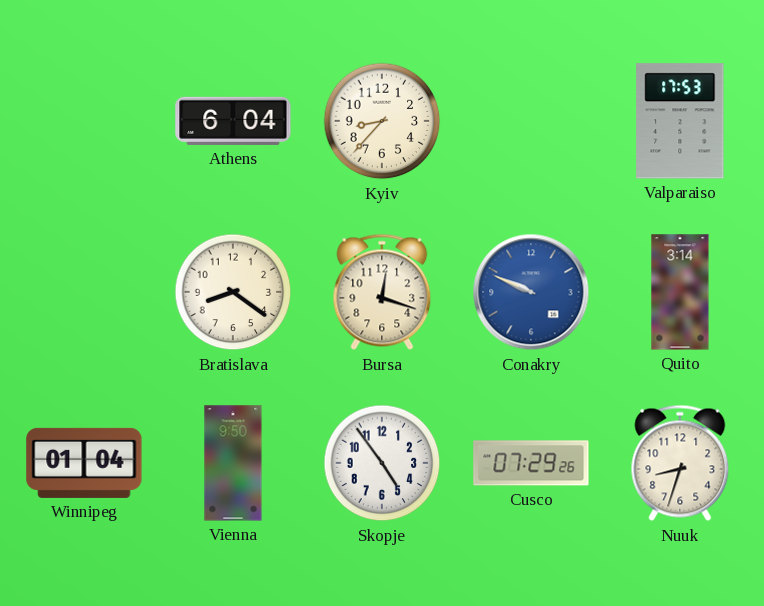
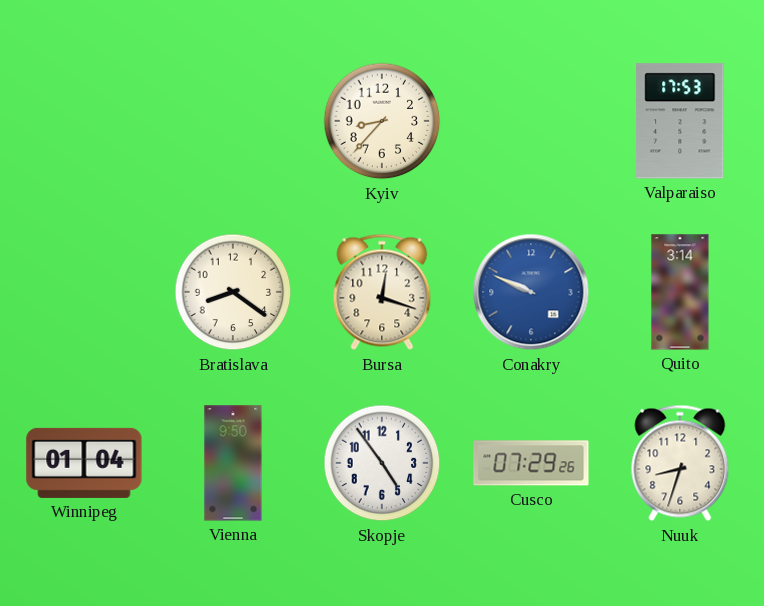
Athens: 6:04 -> none
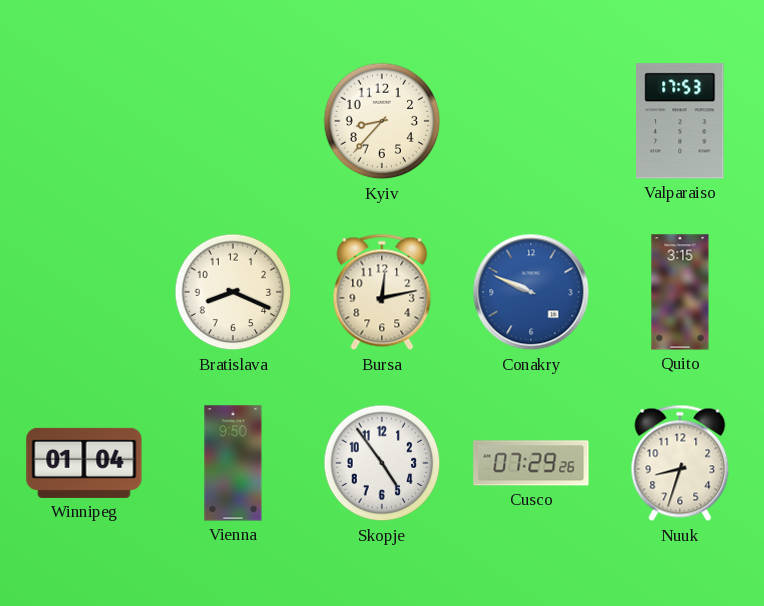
Bratislava: 8:21 -> 8:19
Bursa: 12:18 -> 12:13
Quito: 3:14 -> 3:15
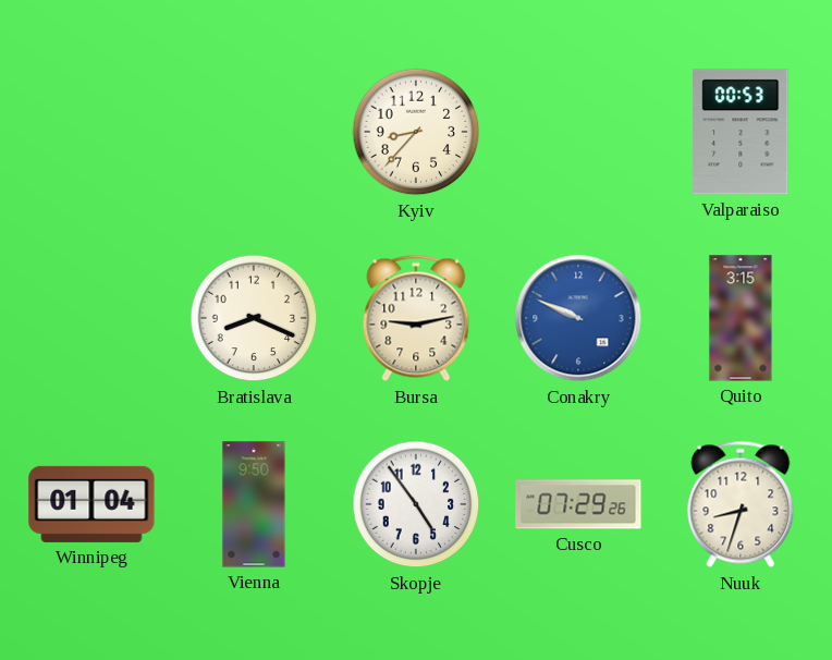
Valparaiso: 17:53 -> 00:53
Bursa: 12:13 -> 9:13
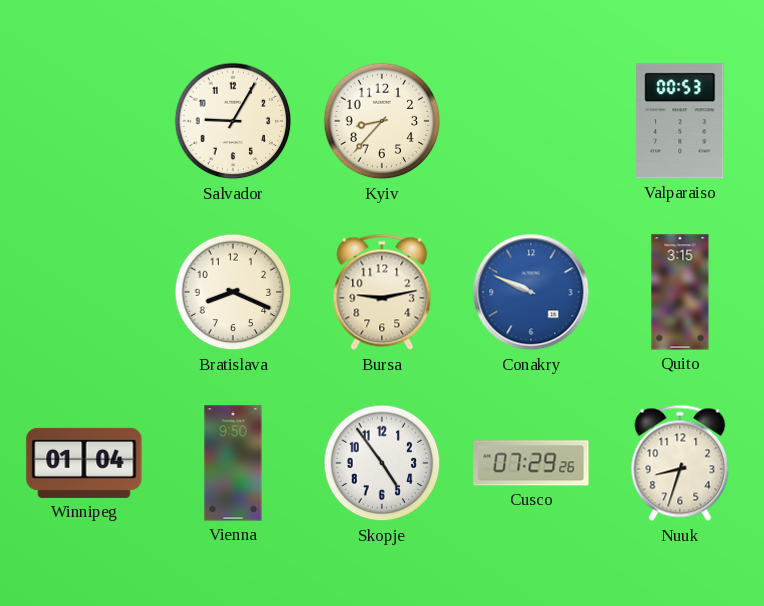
Salvador: none -> 9:05
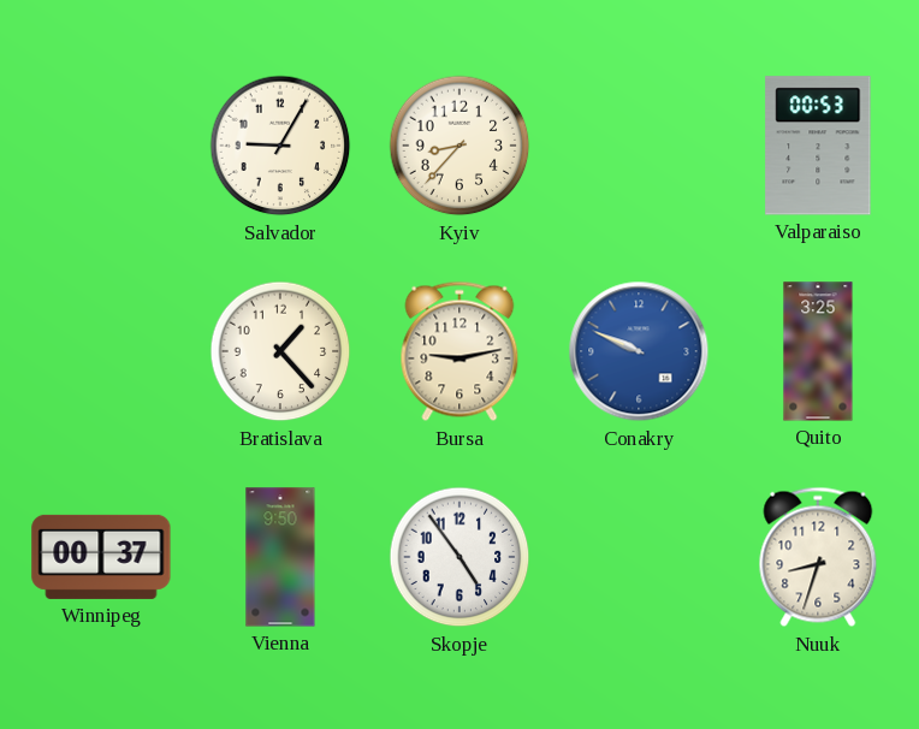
Bratislava: 8:19 -> 1:23
Quito: 3:15 -> 3:25
Winnipeg: 01:04 -> 00:37
Cusco: 07:29 -> none
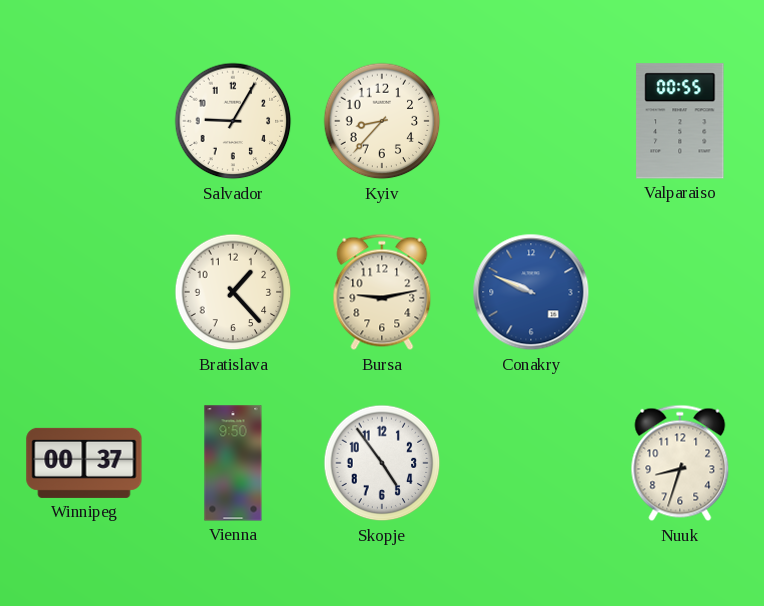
Valparaiso: 00:53 -> 00:55
Quito: 3:25 -> none
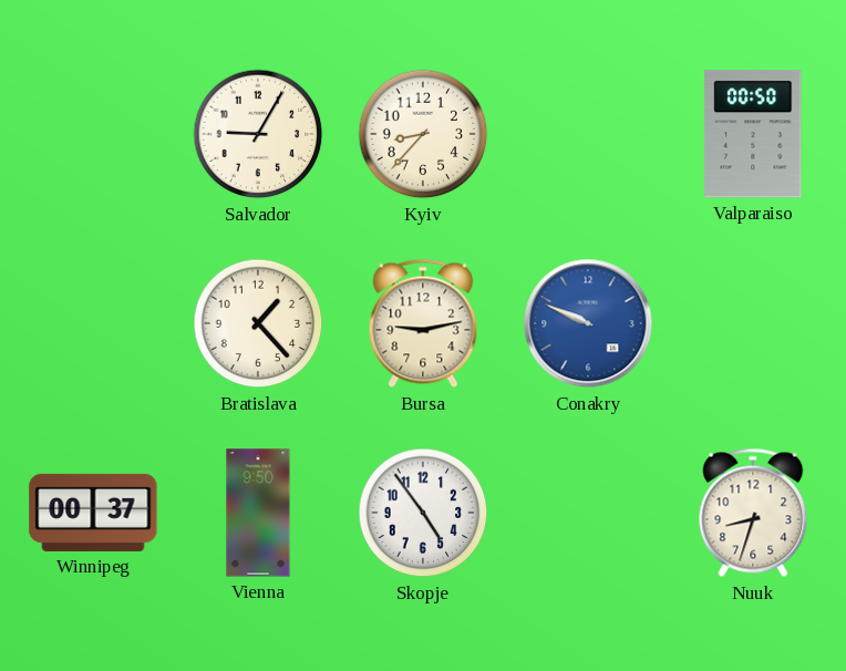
Valparaiso: 00:55 -> 00:50
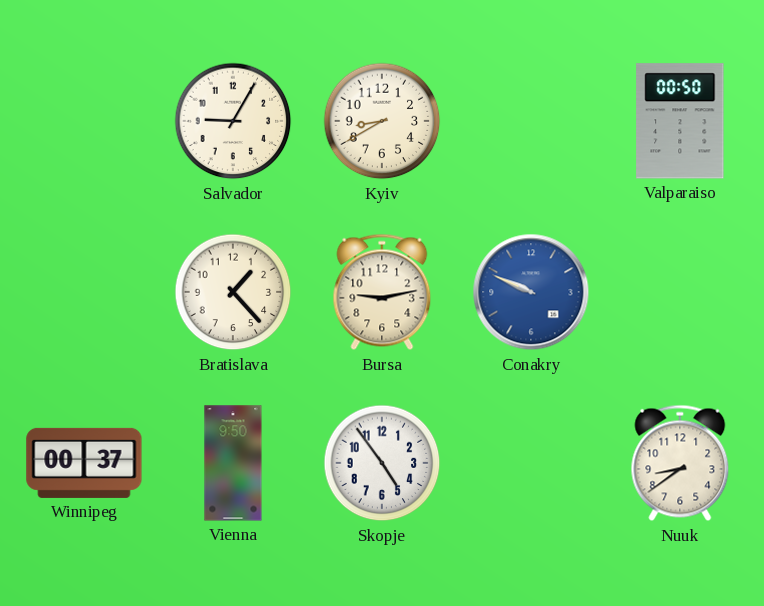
Kyiv: 8:37 -> 8:40
Nuuk: 8:33 -> 8:39
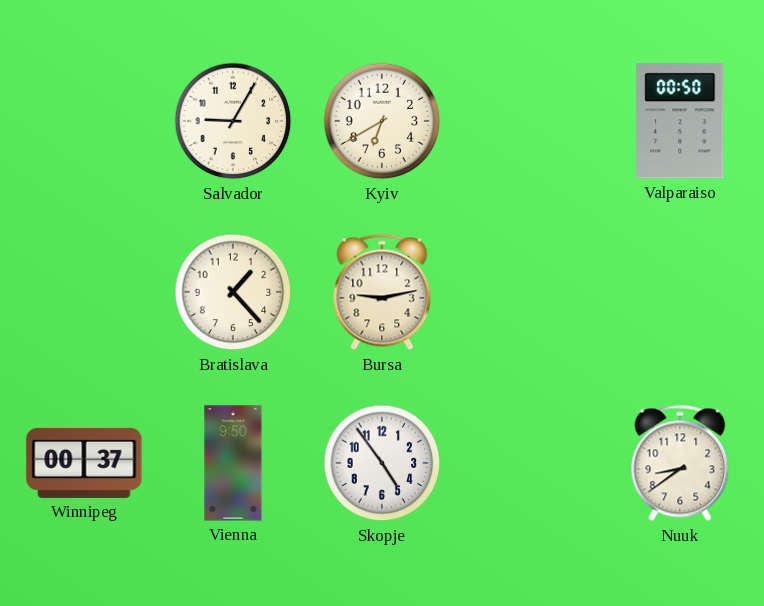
Kyiv: 8:40 -> 6:40
Conakry: 9:49 -> none
